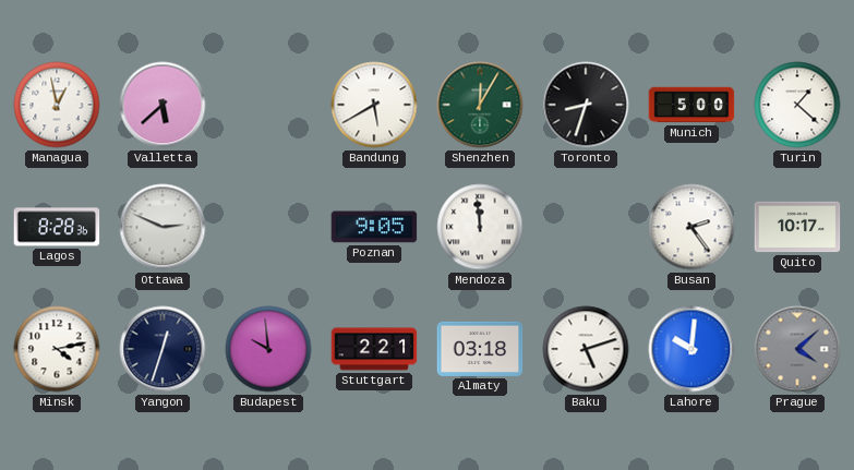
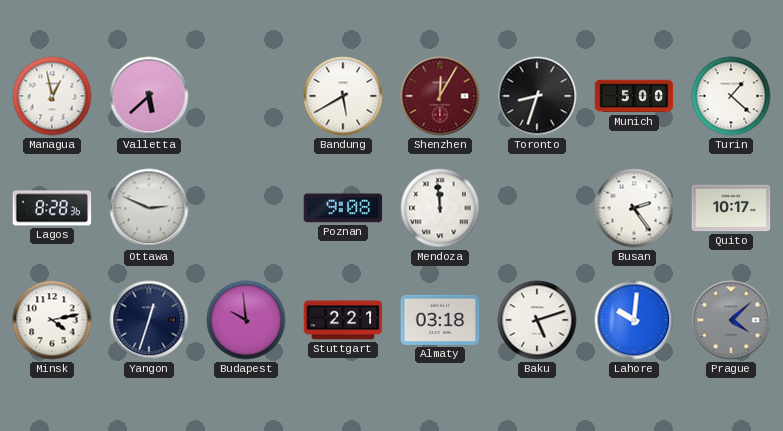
Shenzhen dial: green -> burgundy
Poznan: 9:05 -> 9:08
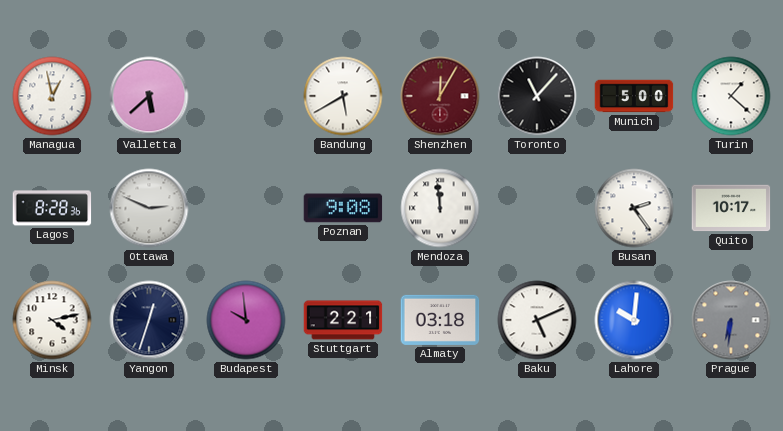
Toronto: 8:33 -> 11:07
Baku: 5:12 -> 5:11
Prague: 4:08 -> 6:31
